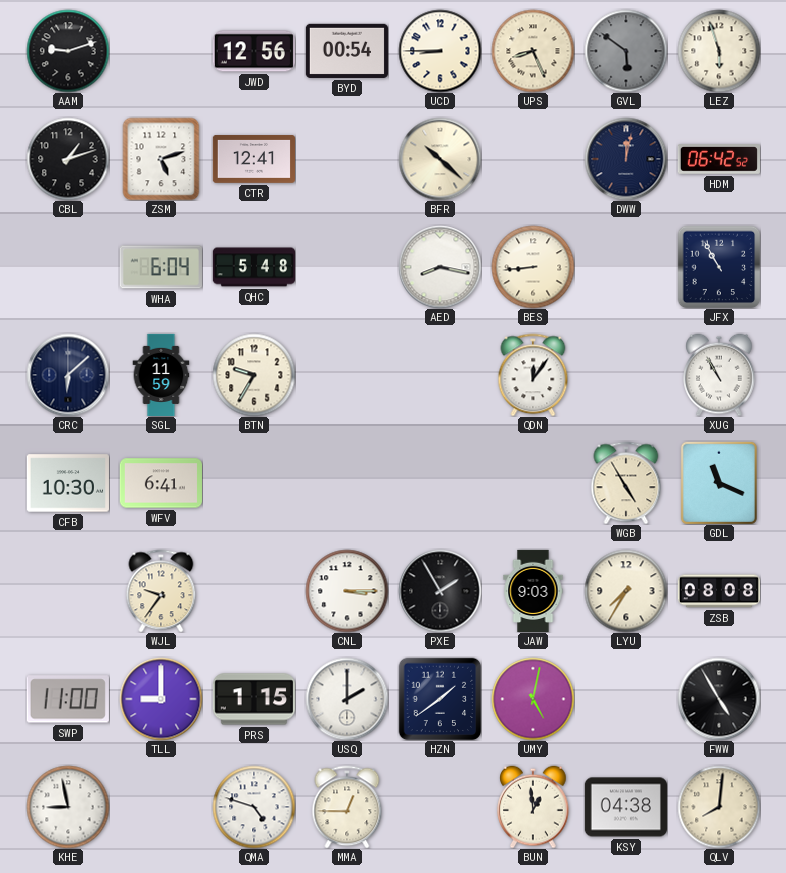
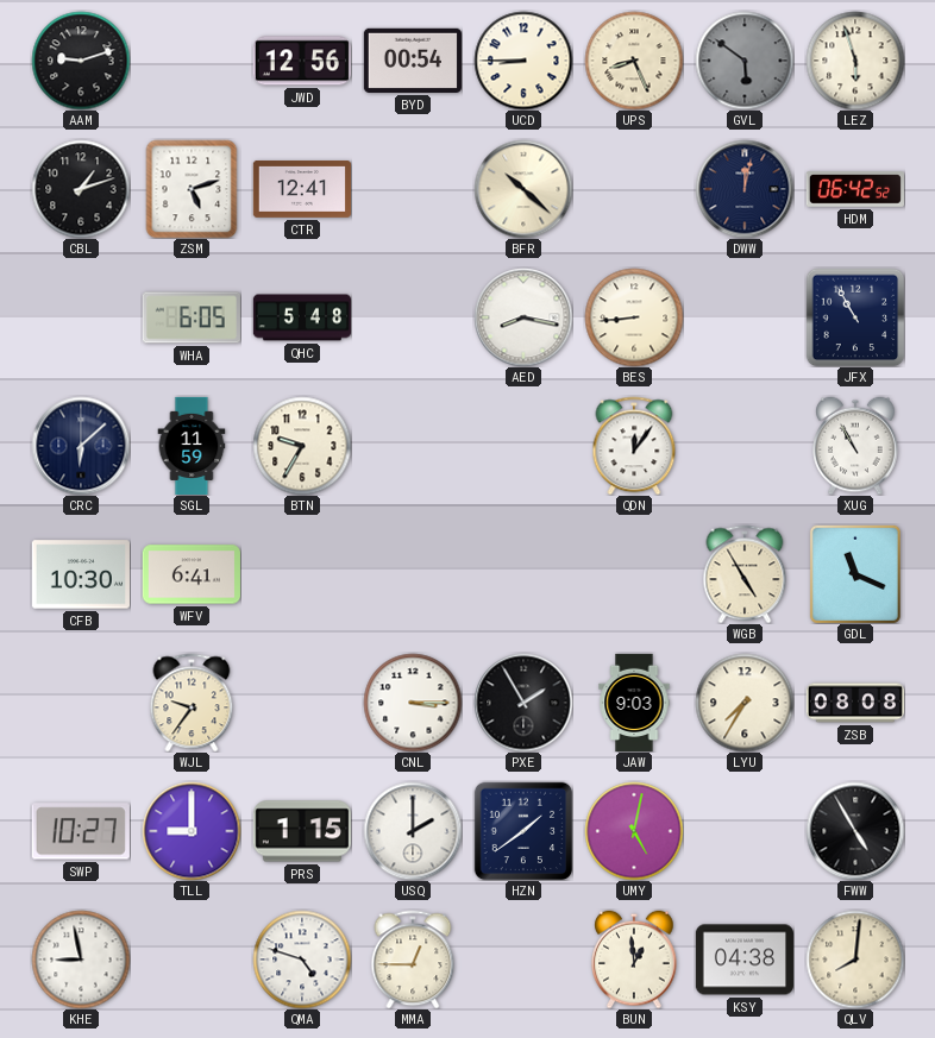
WHA: 6:04 -> 6:05
SWP: 11:00 -> 10:27
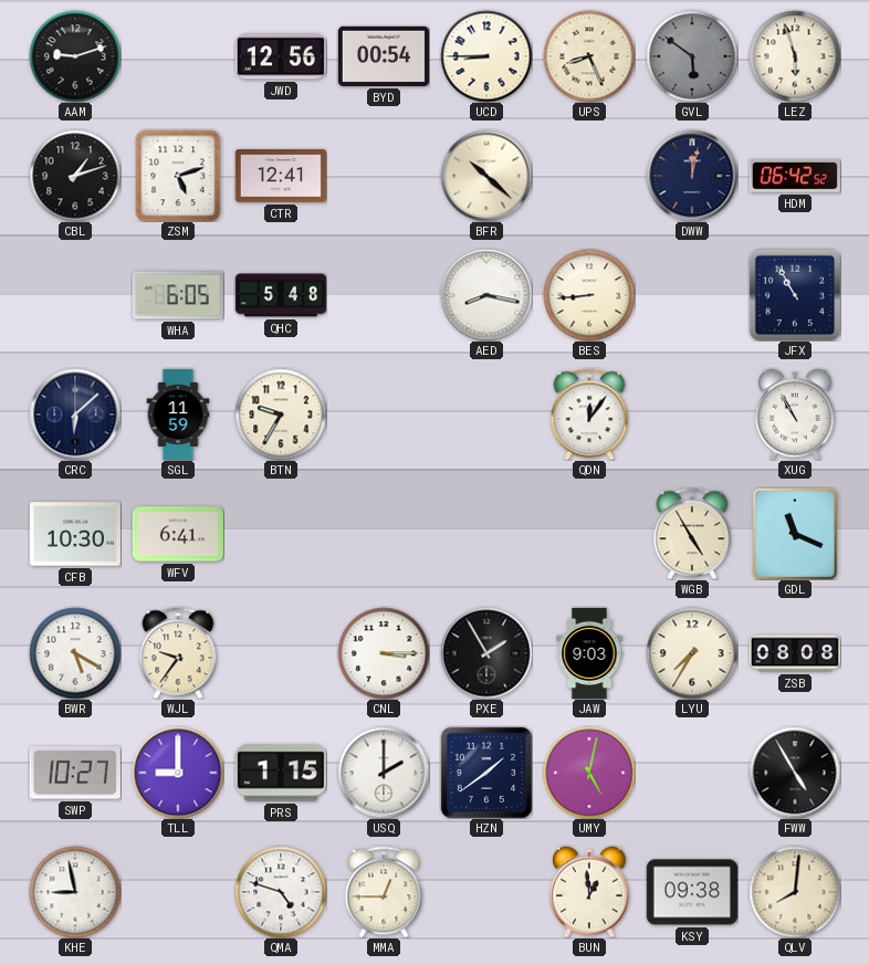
BWR: none -> 5:20
KSY: 04:38 -> 09:38
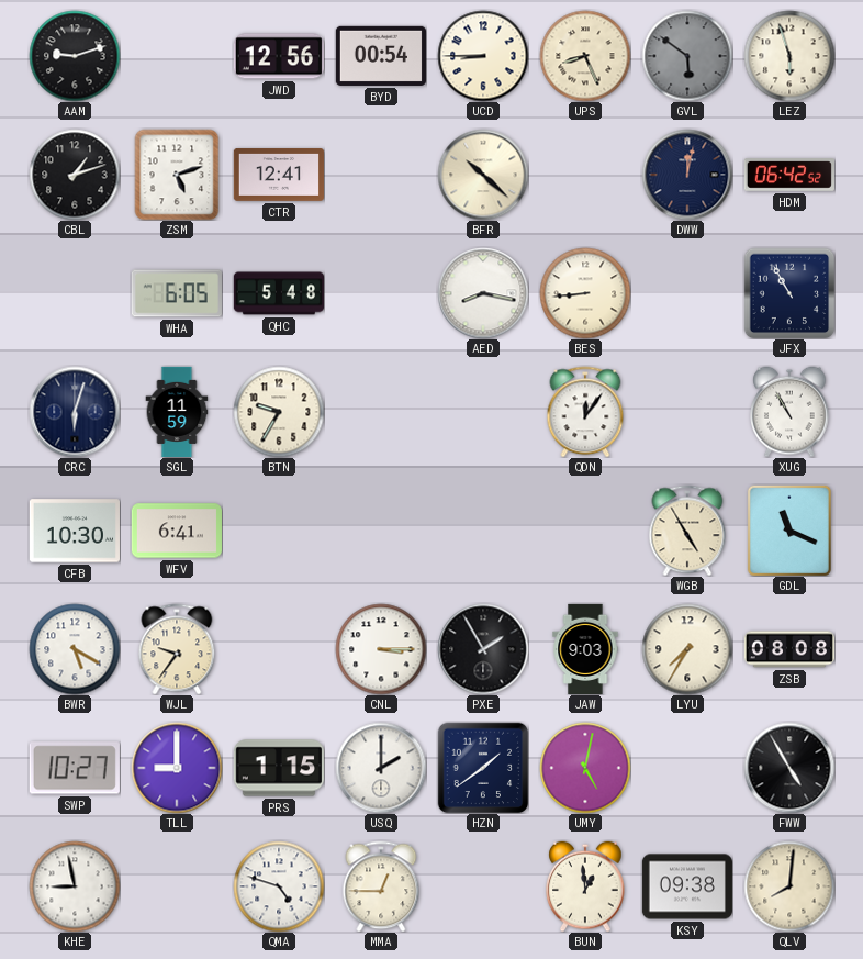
CRC: 6:08 -> 6:03
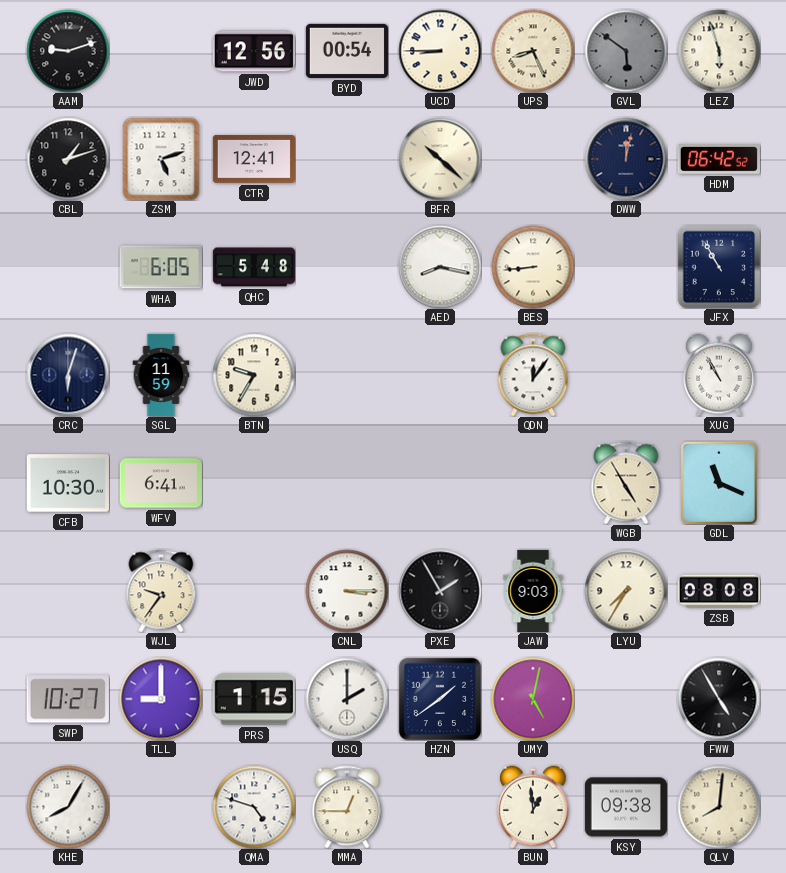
BWR: 5:20 -> none
KHE: 8:58 -> 8:05
